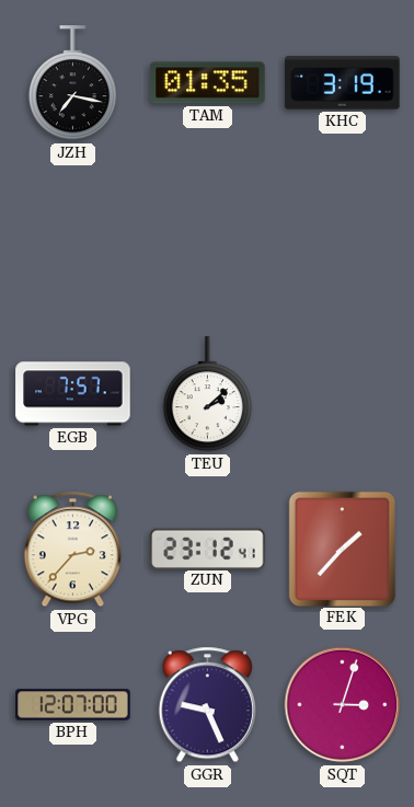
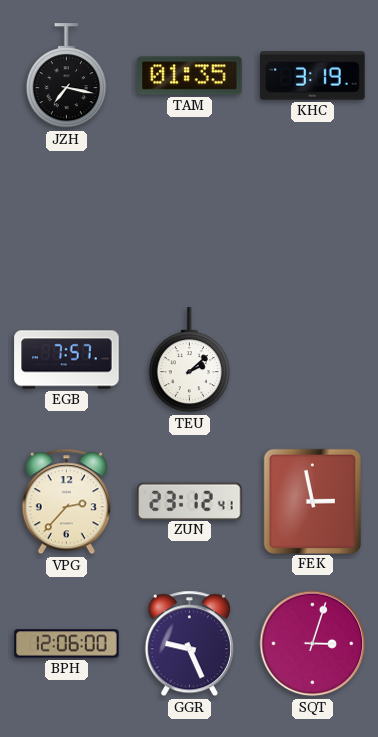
FEK: 1:37 -> 2:58
BPH: 12:07 -> 12:06
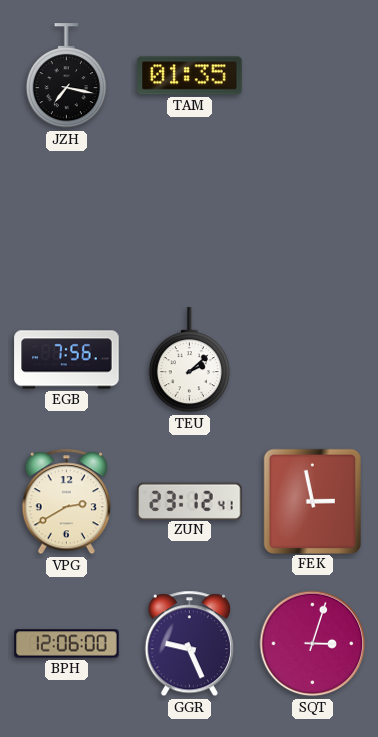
KHC: 3:19 -> none
EGB: 7:57 -> 7:56
VPG: 2:37 -> 2:40
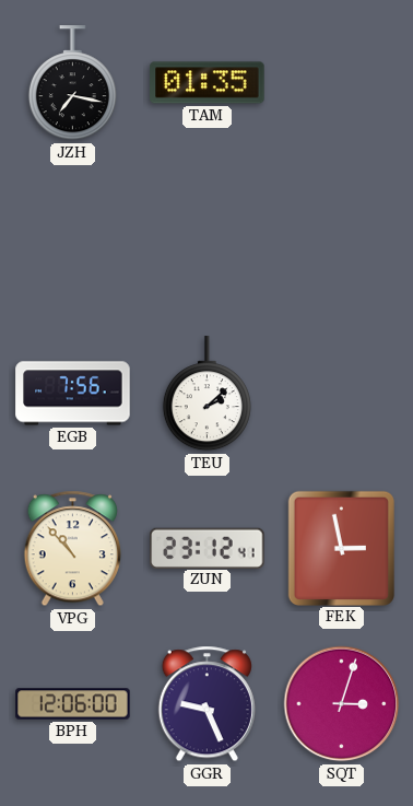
VPG: 2:40 -> 10:53
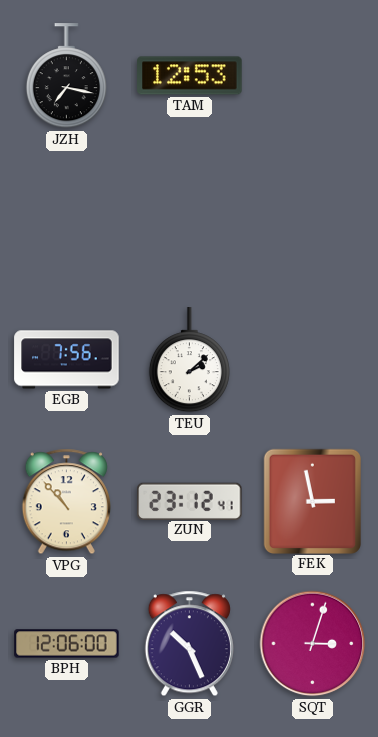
TAM: 01:35 -> 12:53
GGR: 9:26 -> 10:26
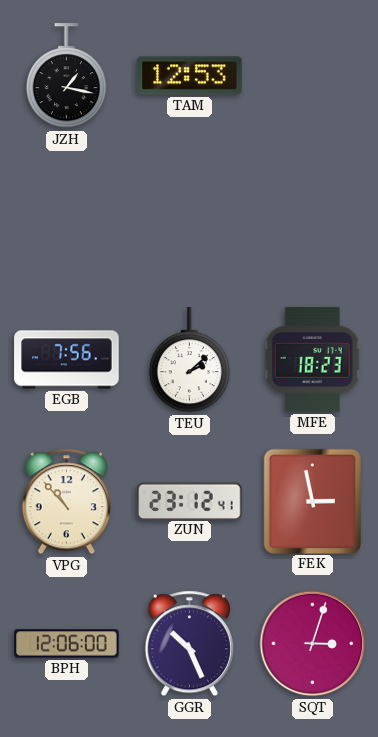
JZH: 7:17 -> 1:17
MFE: none -> 18:23
